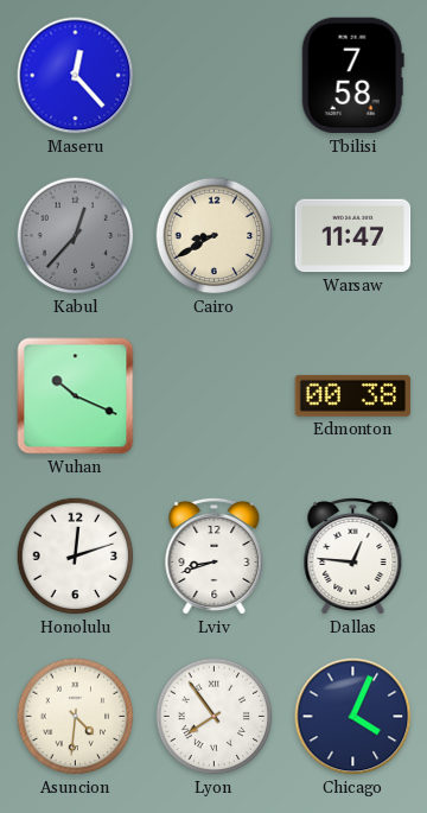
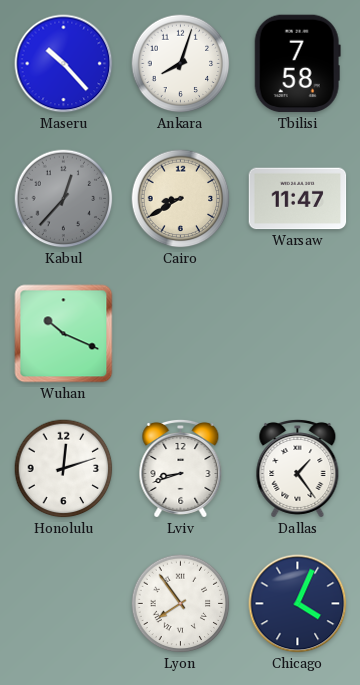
Maseru: 12:23 -> 10:23
Ankara: none -> 8:03
Edmonton: 00:38 -> none
Dallas: 12:46 -> 1:24
Asuncion: 4:31 -> none
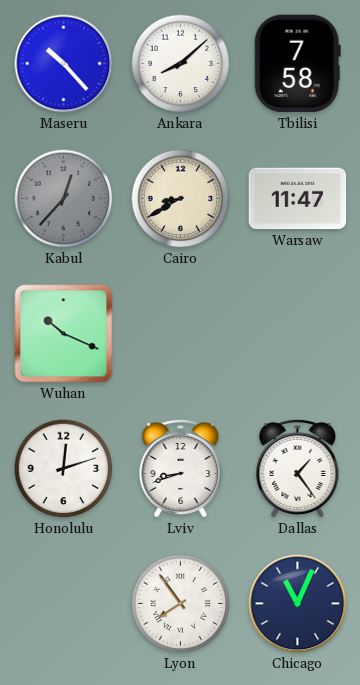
Ankara: 8:03 -> 8:08
Chicago: 4:04 -> 11:04
